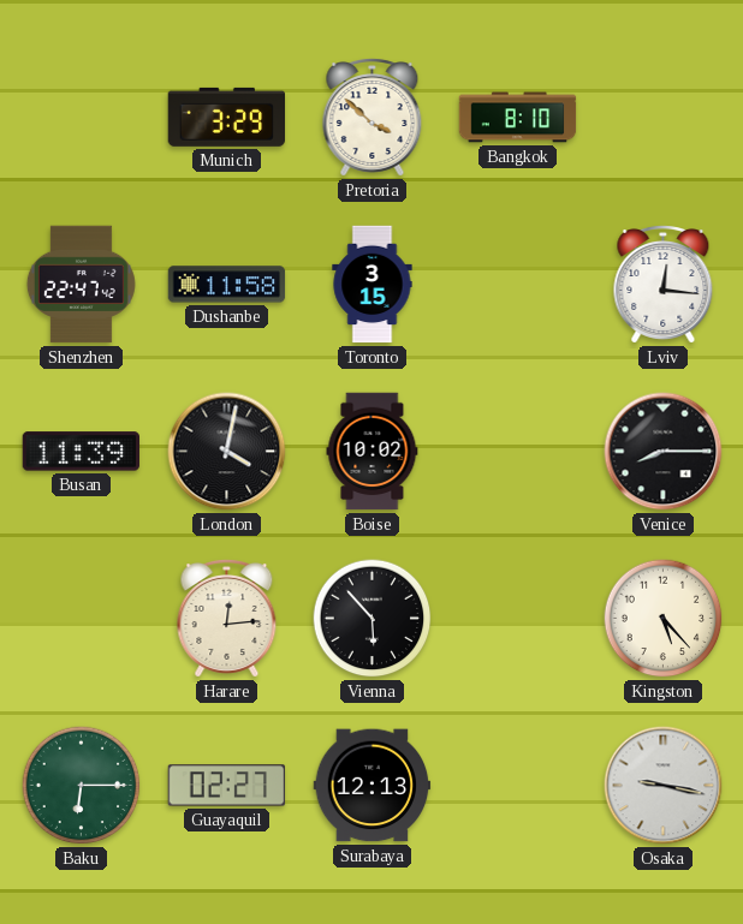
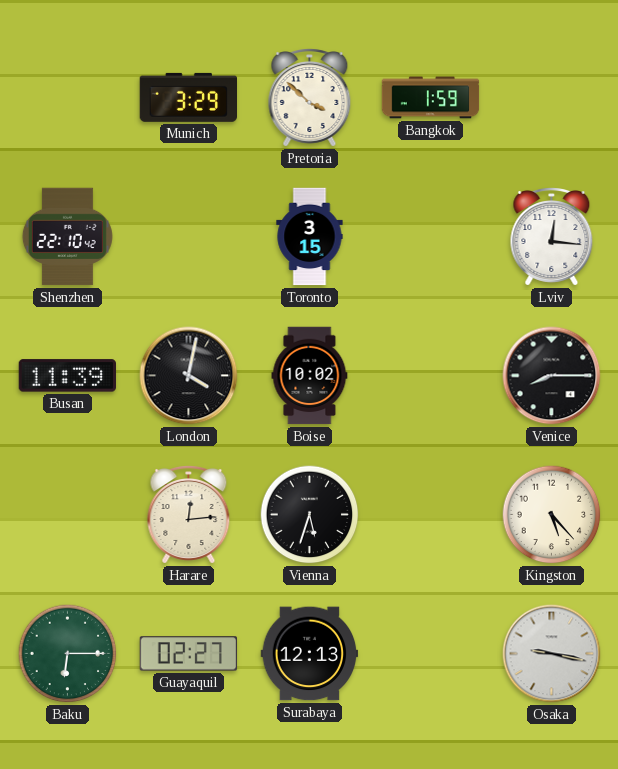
Bangkok: 8:10 -> 1:59
Shenzhen: 22:47 -> 22:10
Dushanbe: 11:58 -> none
Vienna: 5:53 -> 5:33
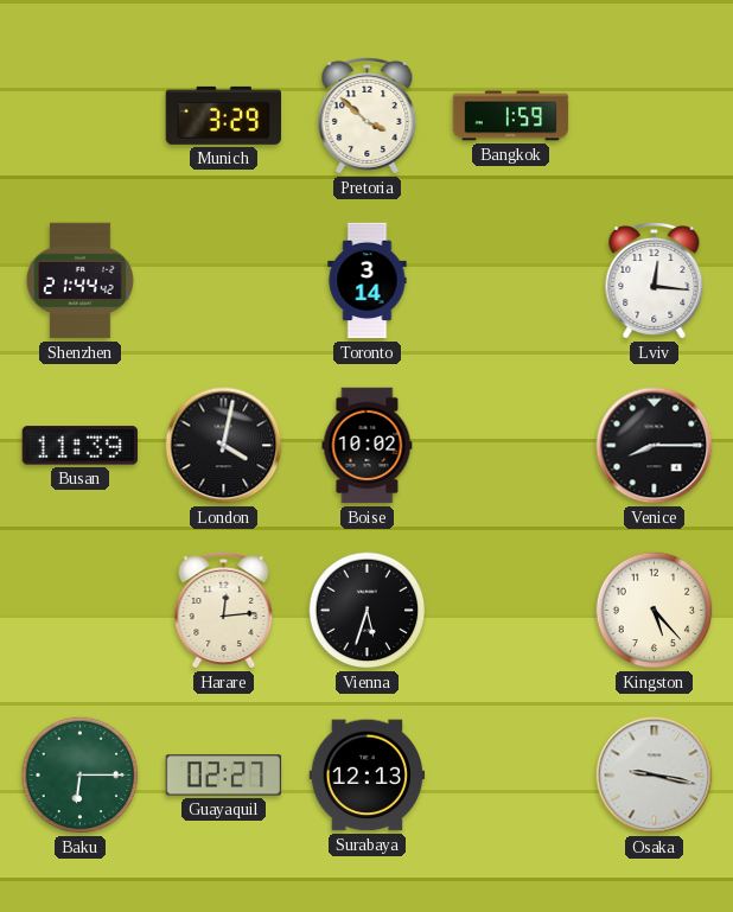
Shenzhen: 22:10 -> 21:44
Toronto: 3:15 -> 3:14
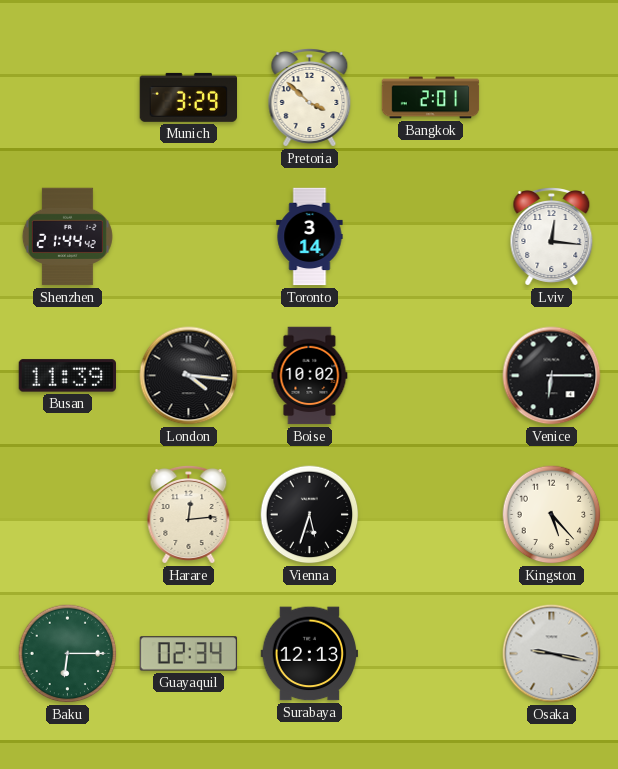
Bangkok: 1:59 -> 2:01
London: 4:02 -> 4:16
Venice: 8:15 -> 6:15
Guayaquil: 02:27 -> 02:34
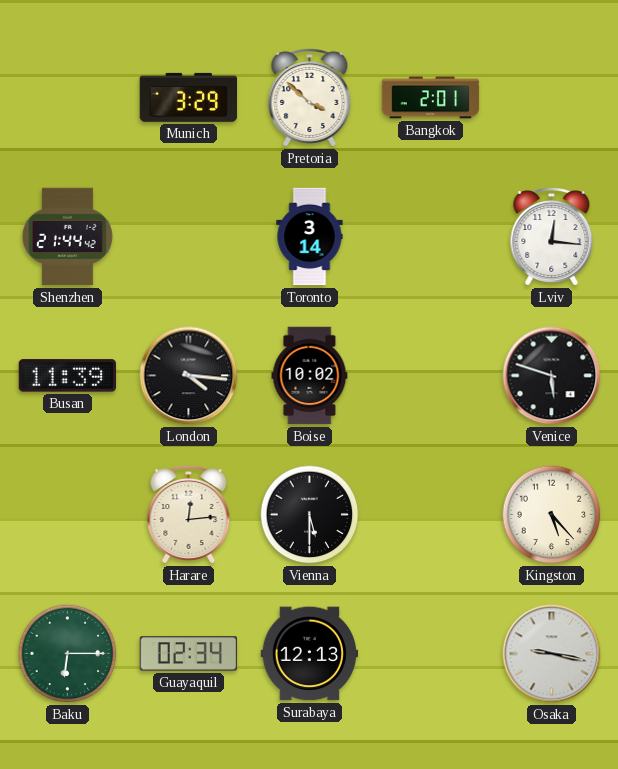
Venice: 6:15 -> 5:48
Vienna: 5:33 -> 5:30
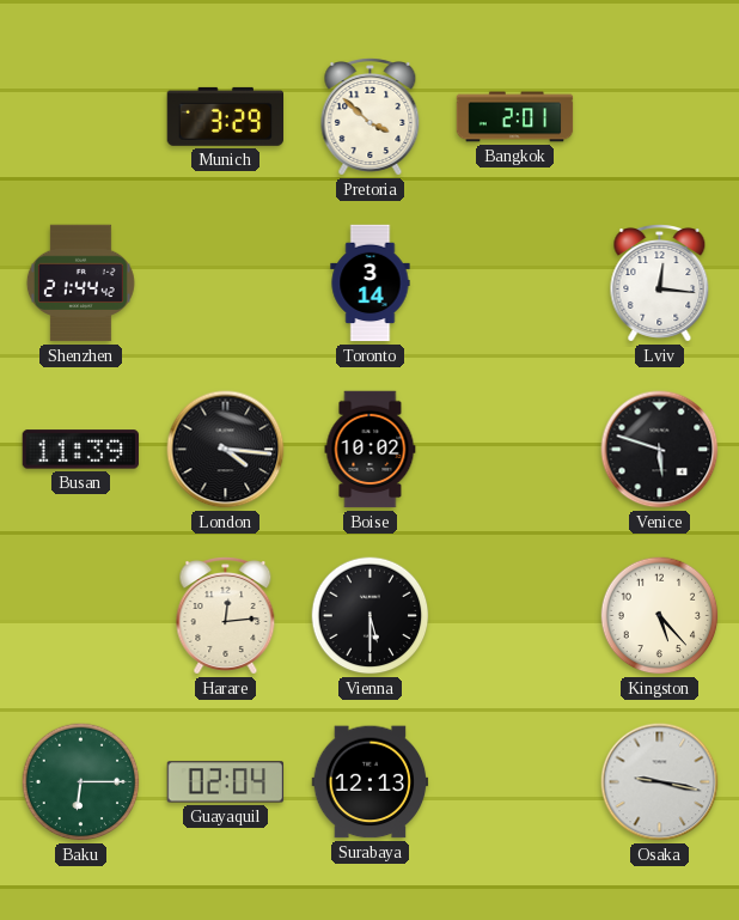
Guayaquil: 02:34 -> 02:04
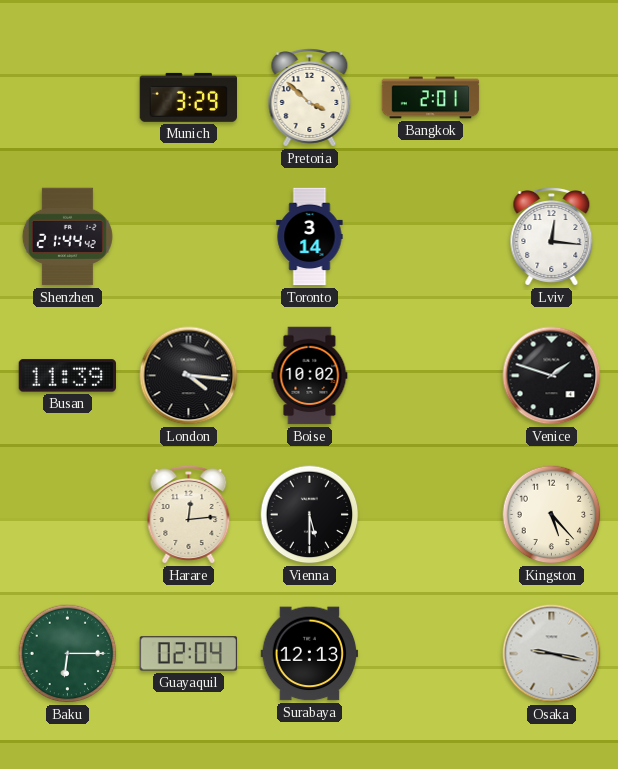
Venice: 5:48 -> 1:48
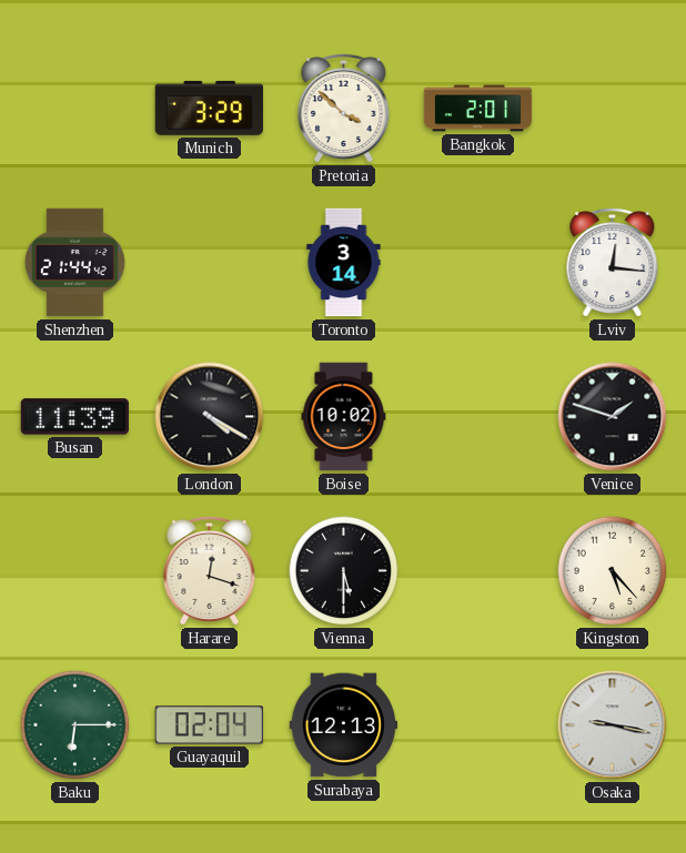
London: 4:16 -> 4:20
Harare: 12:14 -> 12:18
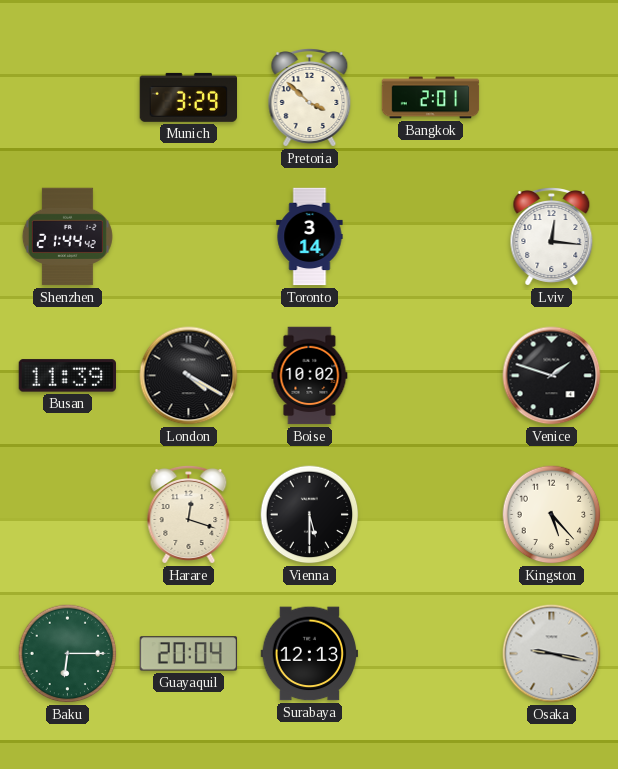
Guayaquil: 02:04 -> 20:04
